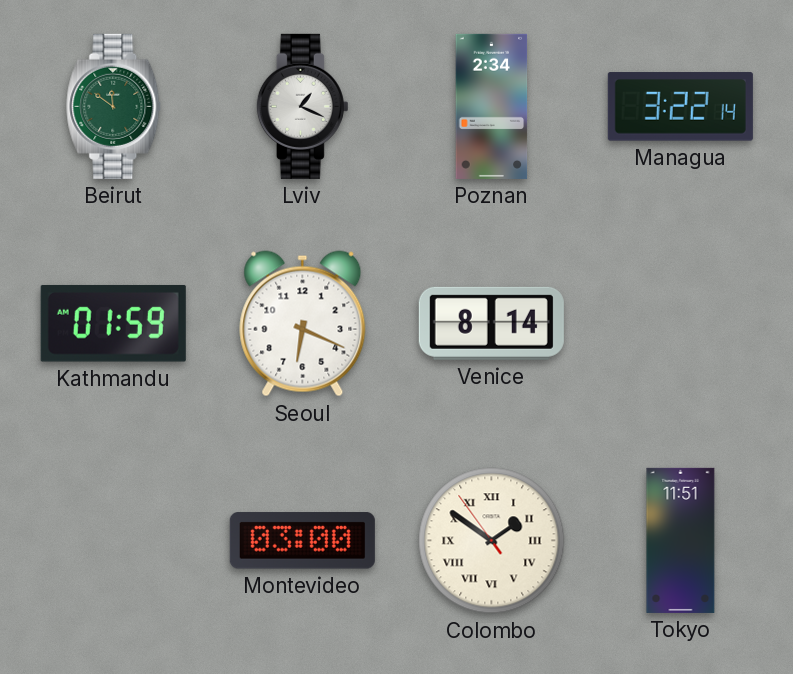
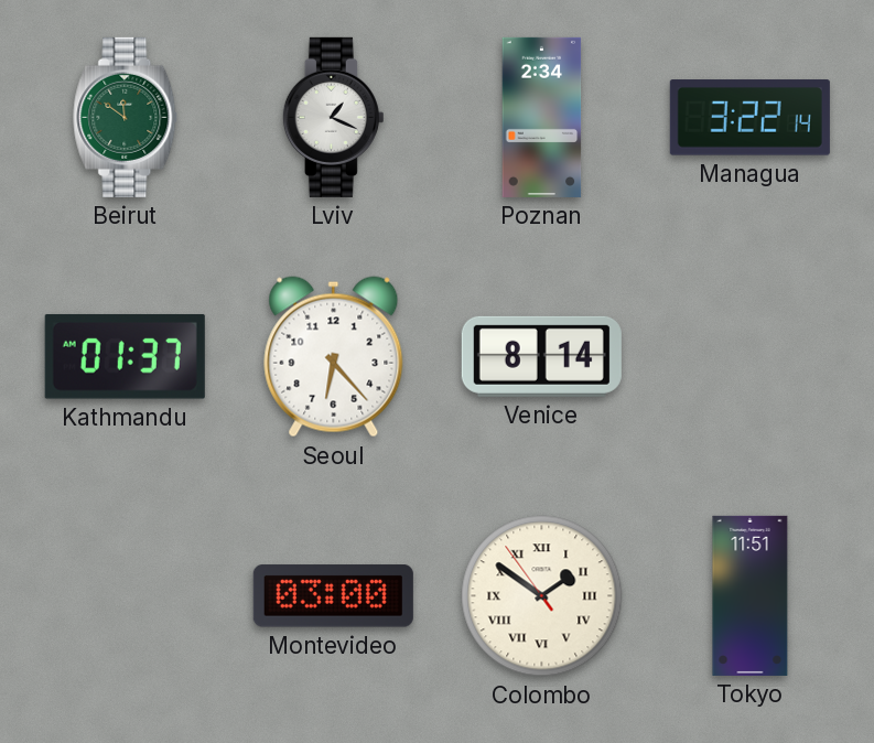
Kathmandu: 01:59 -> 01:37
Seoul: 6:19 -> 6:23
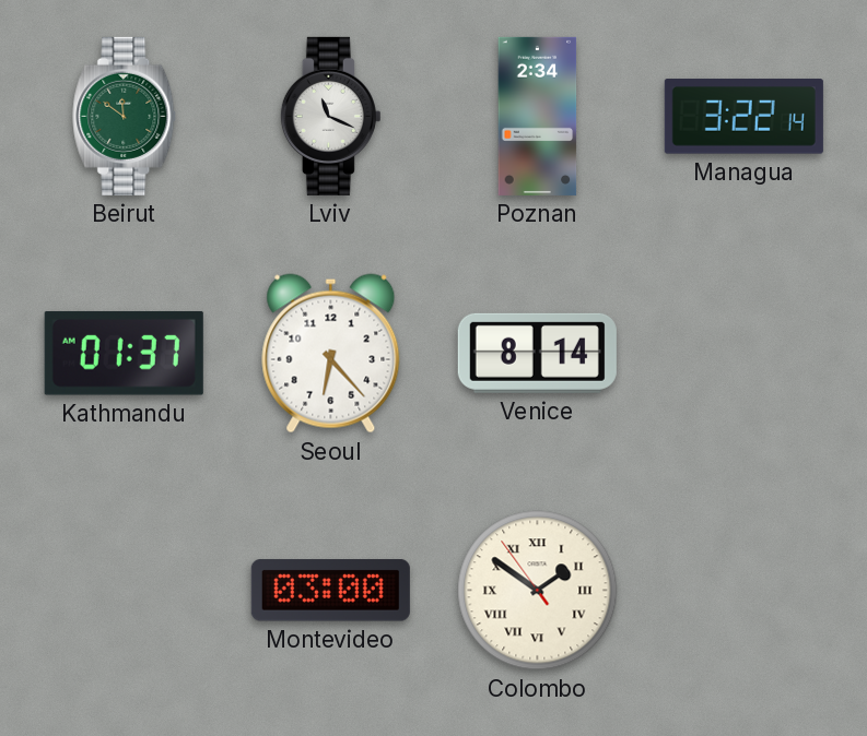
Lviv: 1:19 -> 11:19
Tokyo: 11:51 -> none
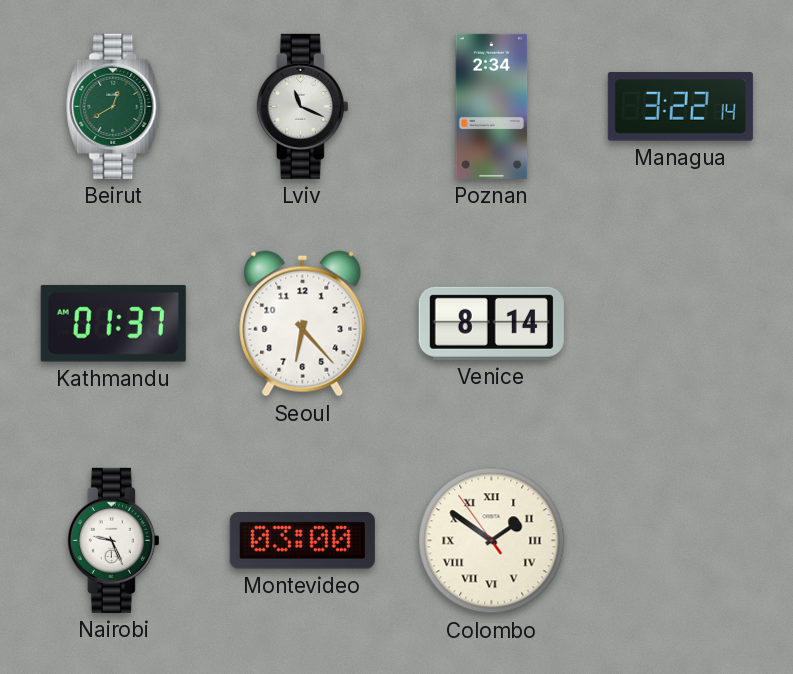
Beirut: 11:51 -> 12:40
Nairobi: none -> 9:26
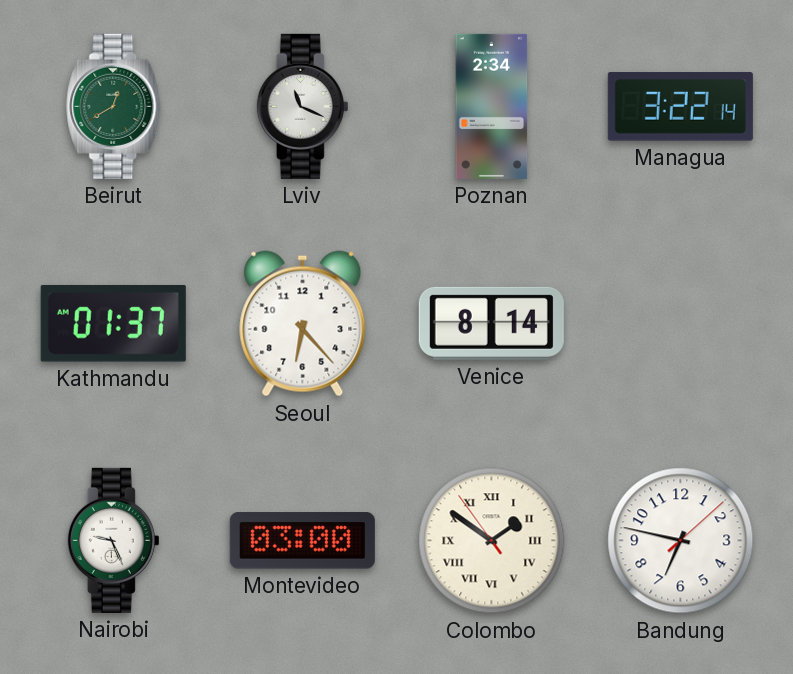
Bandung: none -> 6:47
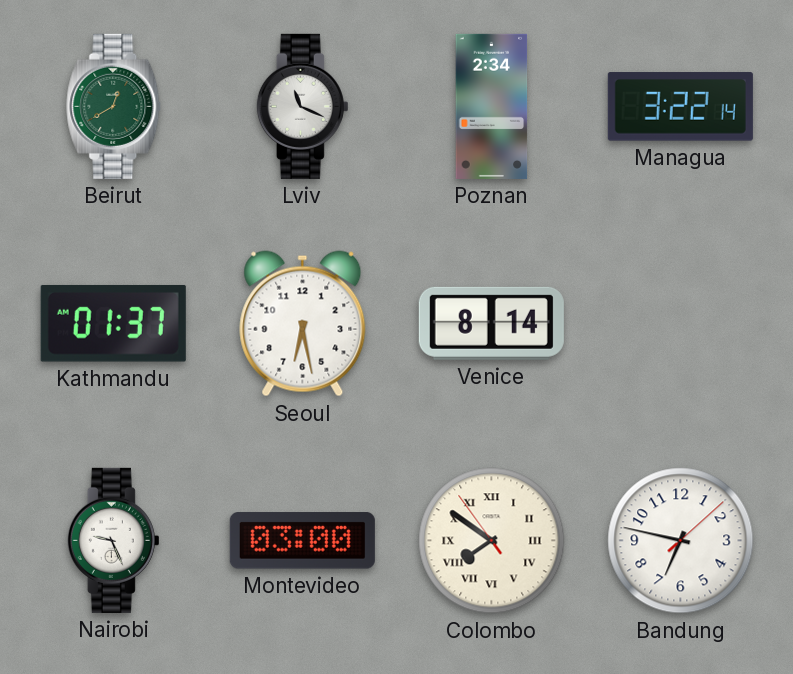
Seoul: 6:23 -> 6:28
Colombo: 1:50 -> 7:50
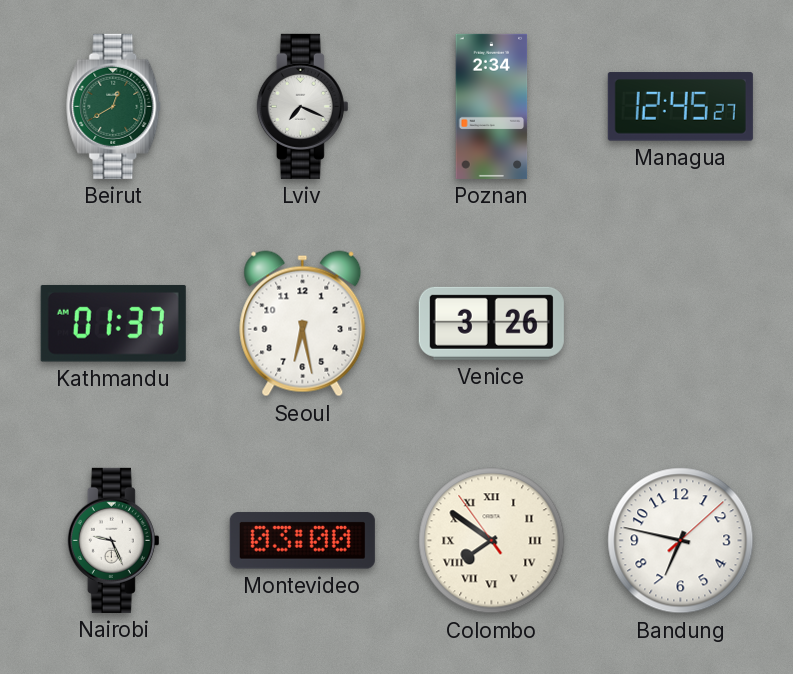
Lviv: 11:19 -> 7:19
Managua: 3:22 -> 12:45
Venice: 8:14 -> 3:26
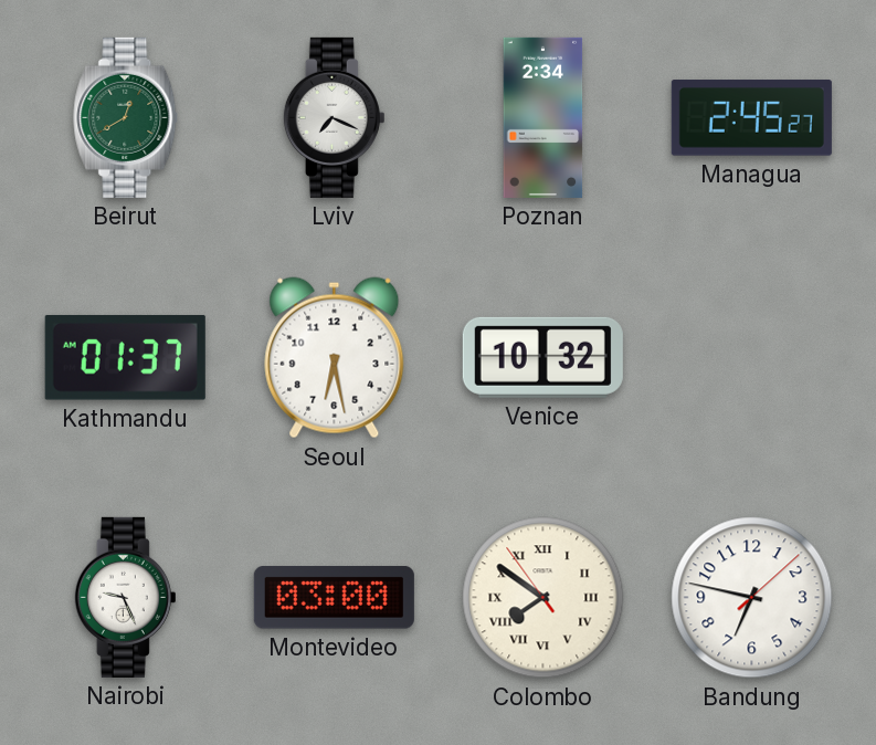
Managua: 12:45 -> 2:45
Venice: 3:26 -> 10:32
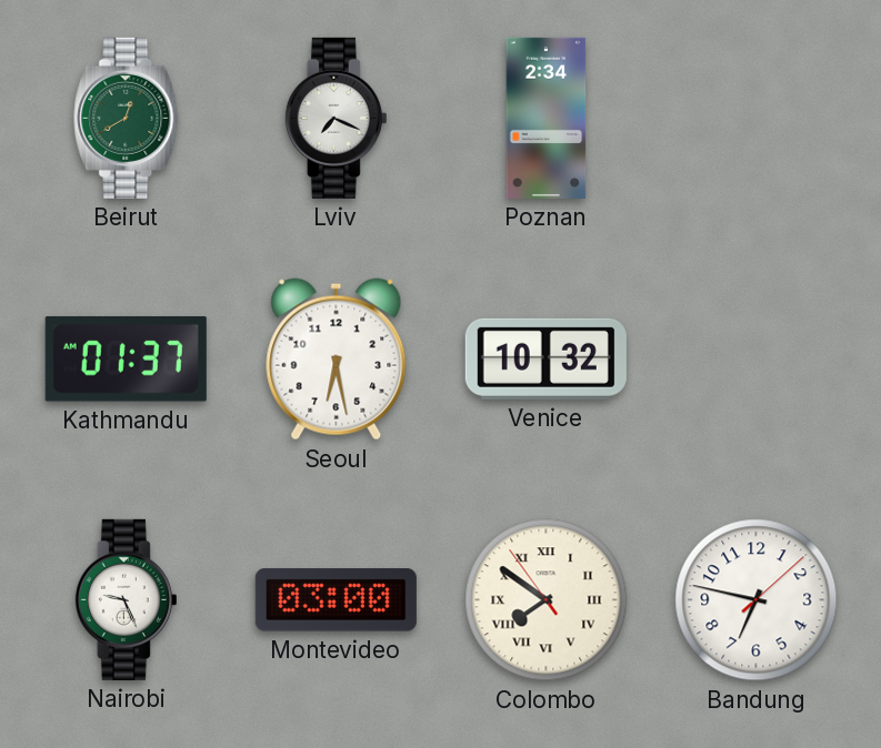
Managua: 2:45 -> none
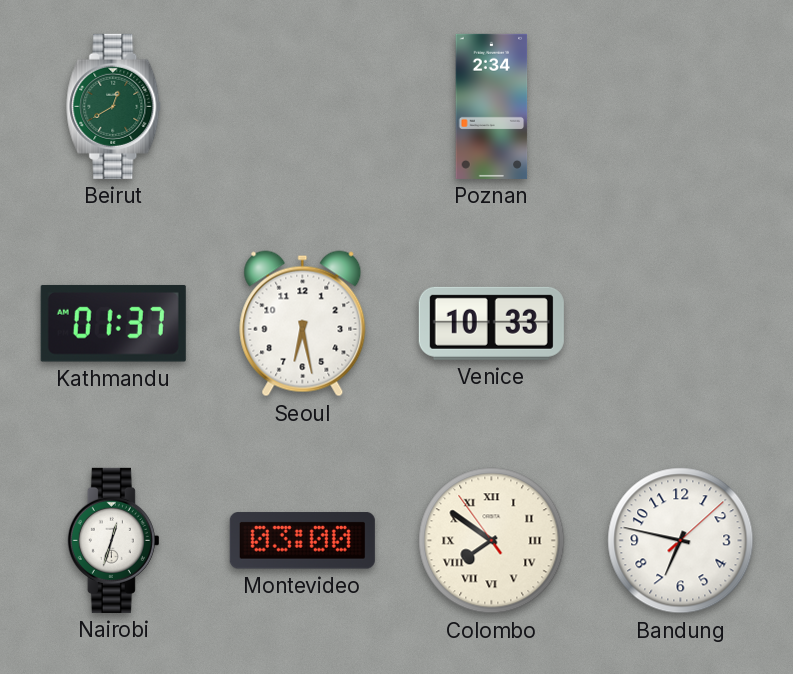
Lviv: 7:19 -> none
Venice: 10:32 -> 10:33
Nairobi: 9:26 -> 12:33
